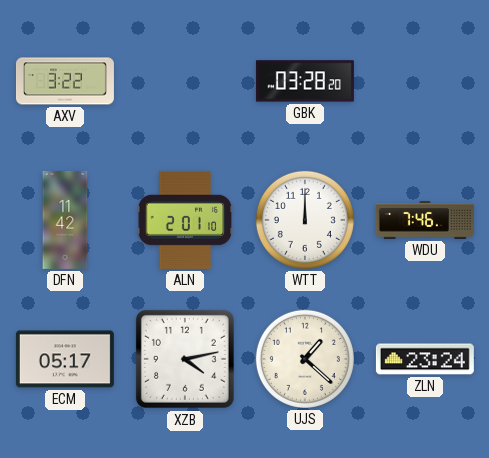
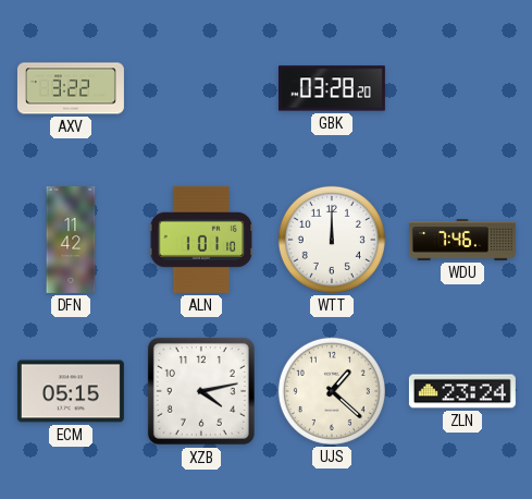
ALN: 2:01 -> 1:01
ECM: 05:17 -> 05:15
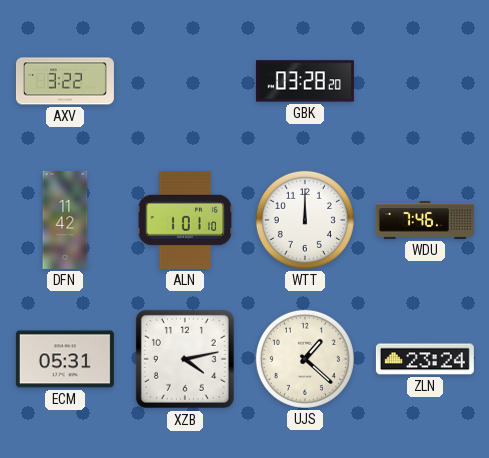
ECM: 05:15 -> 05:31
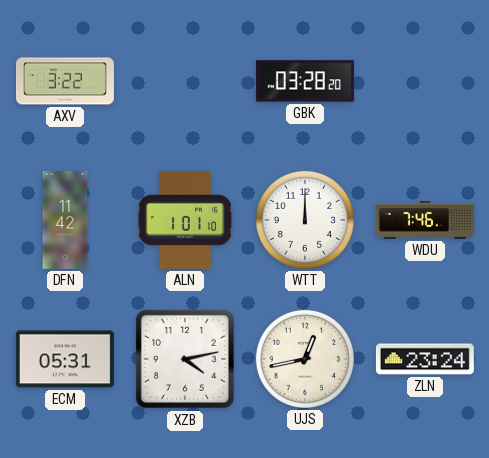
UJS: 1:22 -> 12:43
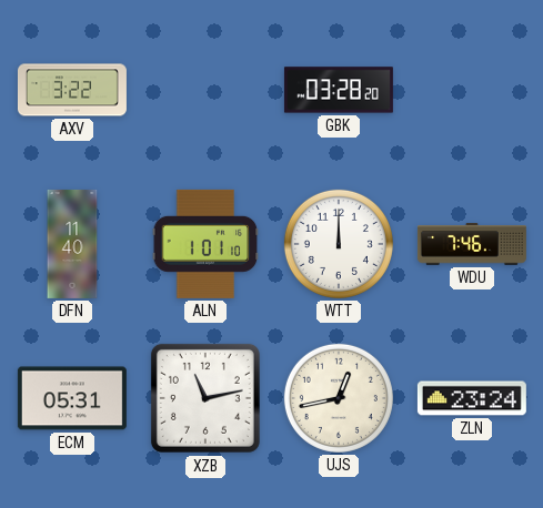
DFN: 11:42 -> 11:40
XZB: 4:13 -> 11:13
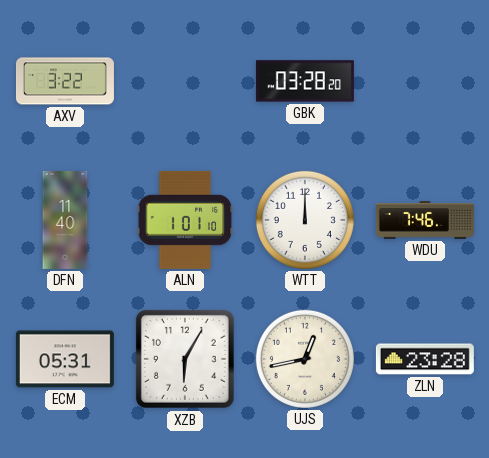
XZB: 11:13 -> 6:05
ZLN: 23:24 -> 23:28
